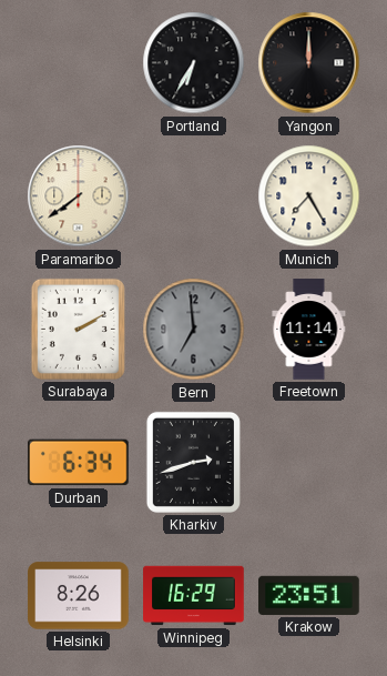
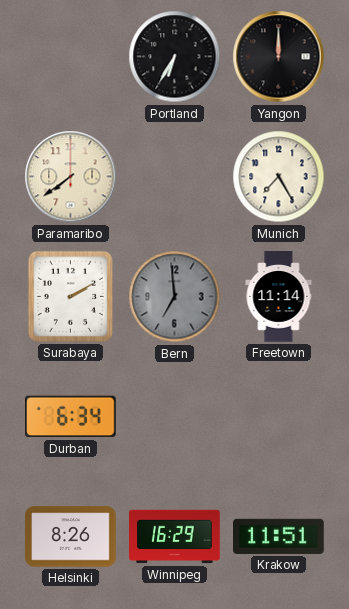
Kharkiv: 2:42 -> none
Krakow: 23:51 -> 11:51
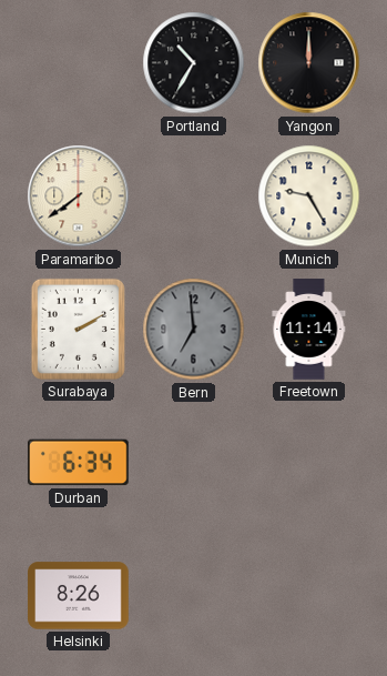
Portland: 6:35 -> 10:35
Munich: 7:25 -> 9:25
Winnipeg: 16:29 -> none
Krakow: 11:51 -> none
